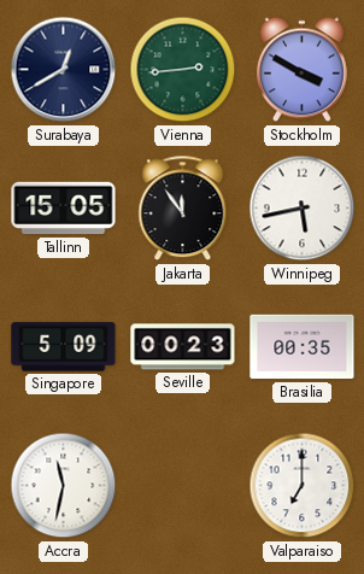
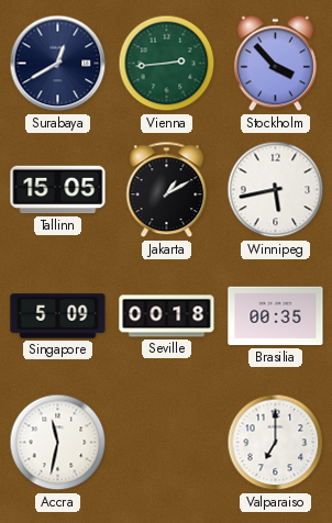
Stockholm: 3:50 -> 3:53
Jakarta: 11:54 -> 1:10
Seville: 00:23 -> 00:18
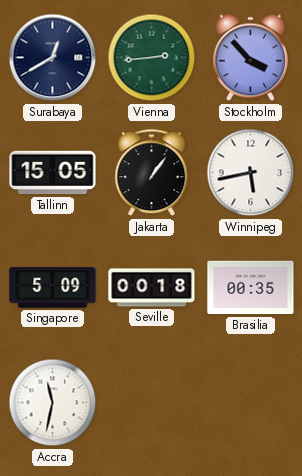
Jakarta: 1:10 -> 1:06
Valparaiso: 7:00 -> none
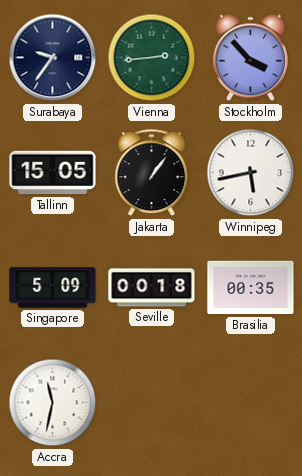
Surabaya: 12:40 -> 9:36
